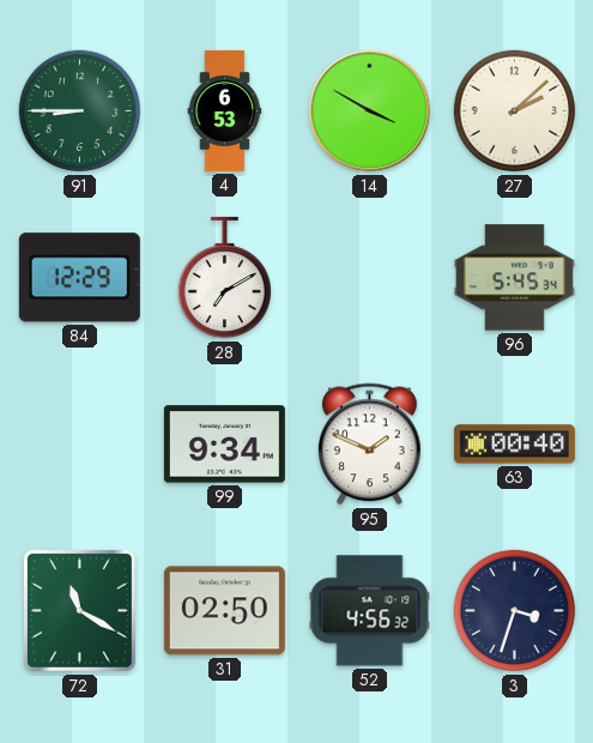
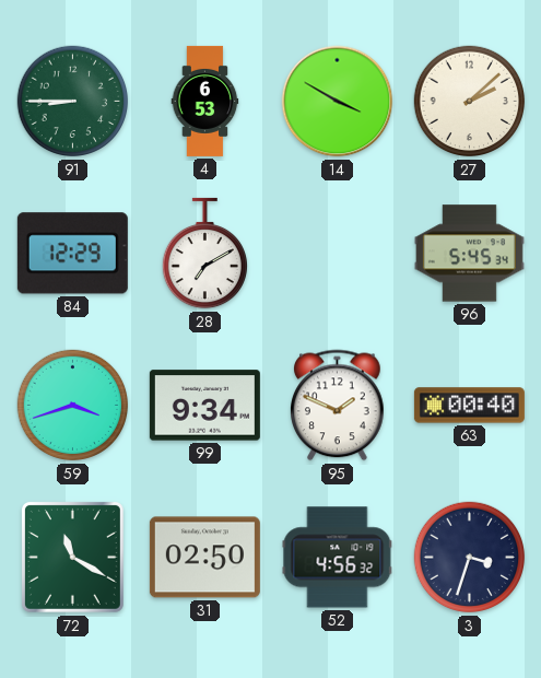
59: none -> 3:42
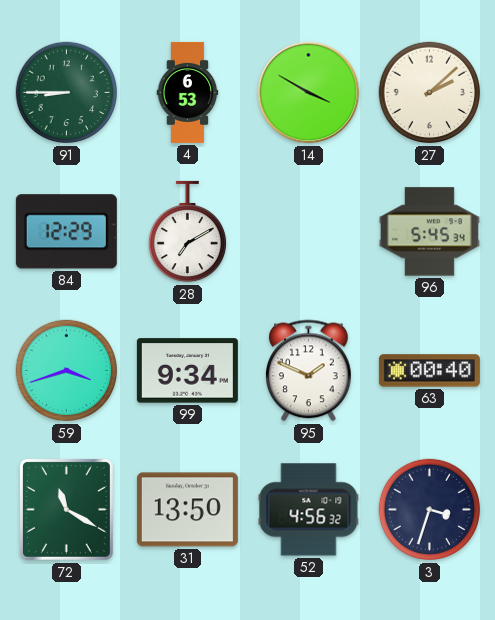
31: 02:50 -> 13:50
